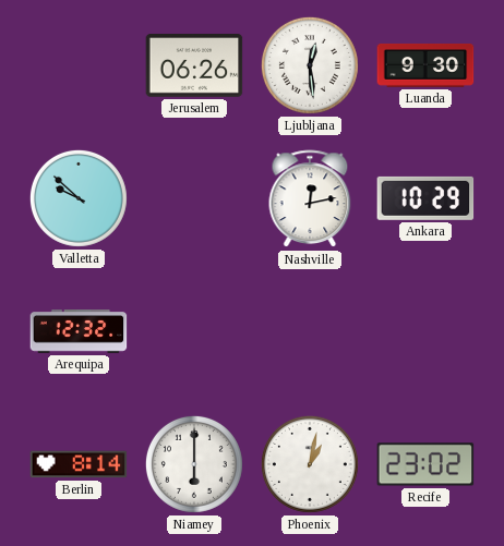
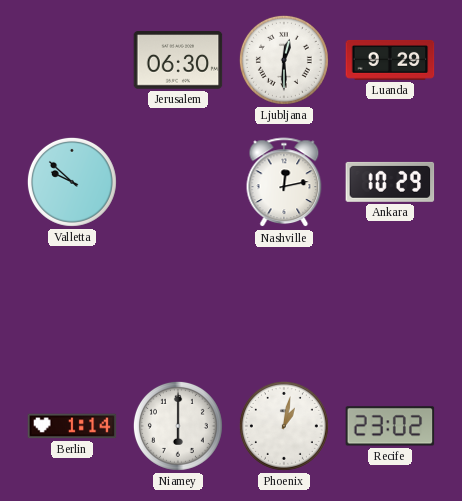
Jerusalem: 06:26 -> 06:30
Ljubljana: 12:29 -> 12:30
Luanda: 9:30 -> 9:29
Arequipa: 12:32 -> none
Berlin: 8:14 -> 1:14
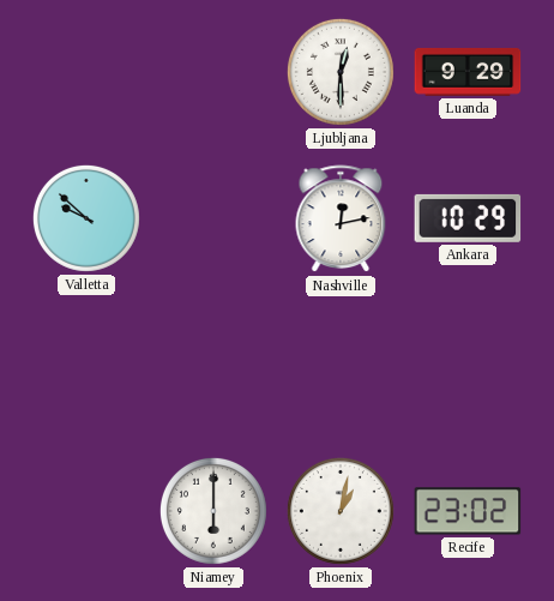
Jerusalem: 06:30 -> none
Berlin: 1:14 -> none
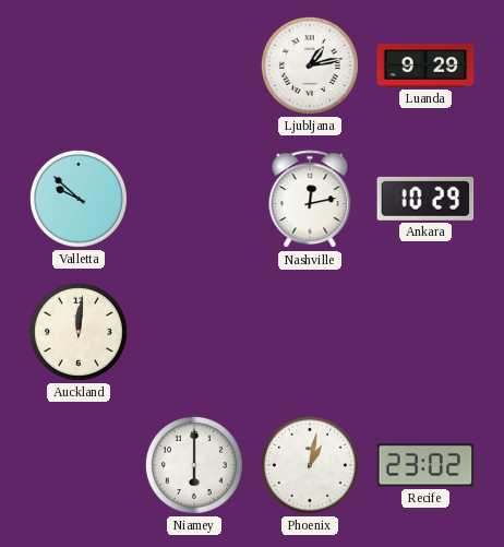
Ljubljana: 12:30 -> 1:13
Auckland: none -> 12:01
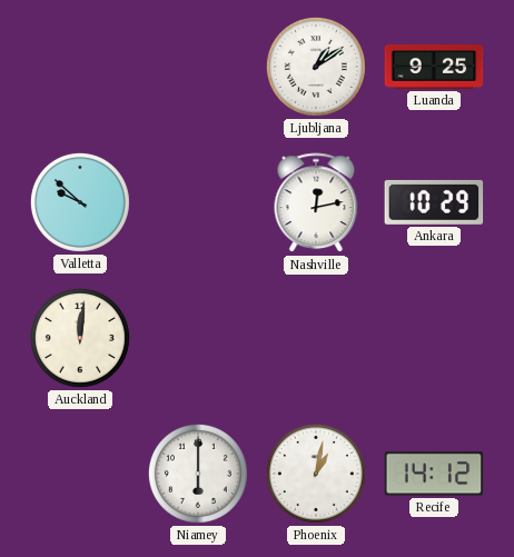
Ljubljana: 1:13 -> 1:09
Luanda: 9:29 -> 9:25
Recife: 23:02 -> 14:12
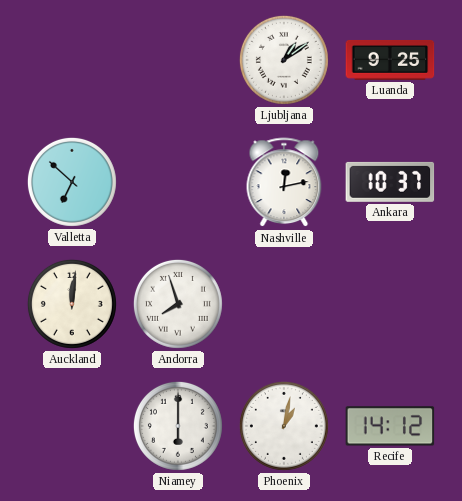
Valletta: 9:52 -> 6:52
Ankara: 10:29 -> 10:37
Andorra: none -> 7:57
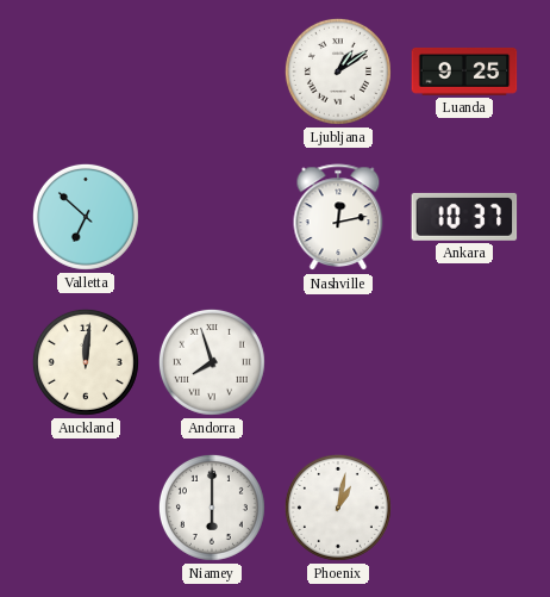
Recife: 14:12 -> none
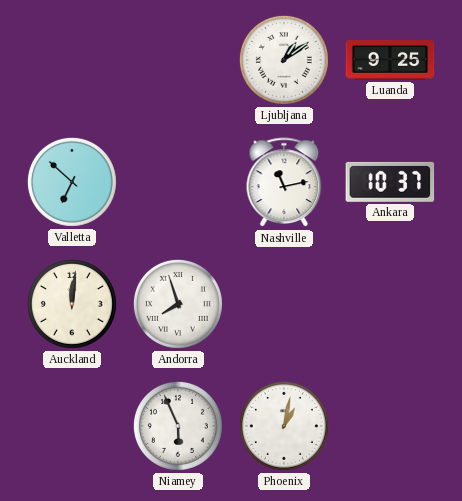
Nashville: 12:13 -> 11:13
Niamey: 6:00 -> 5:56
